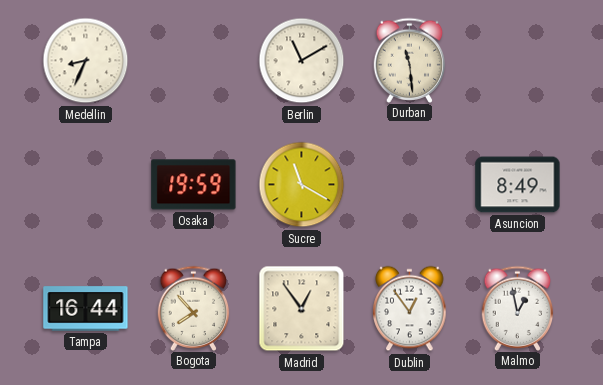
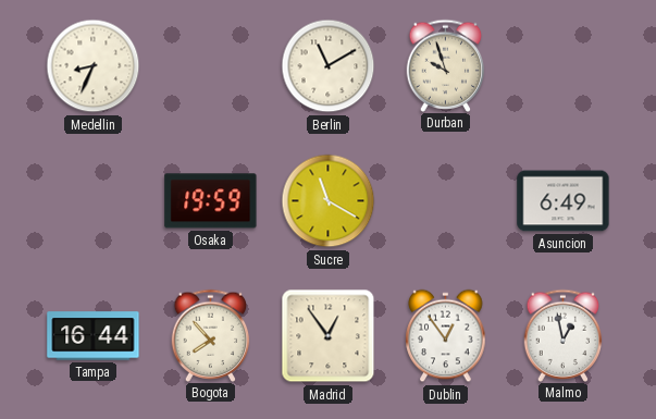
Durban: 11:29 -> 9:57
Asuncion: 8:49 -> 6:49
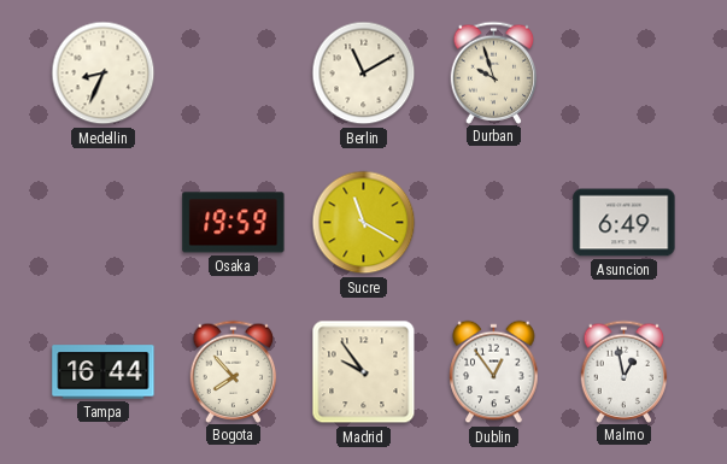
Madrid: 12:54 -> 9:54
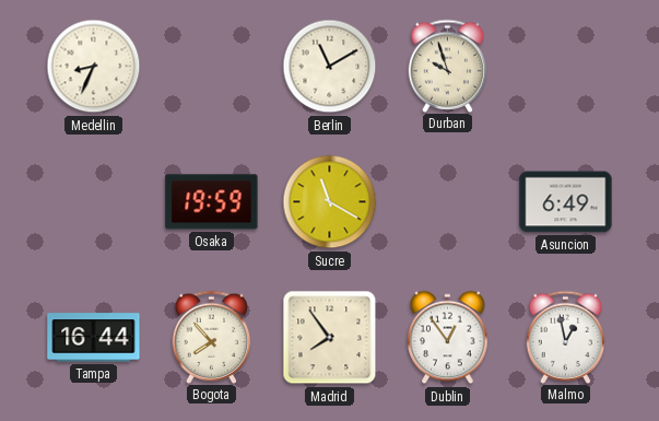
Madrid: 9:54 -> 7:54
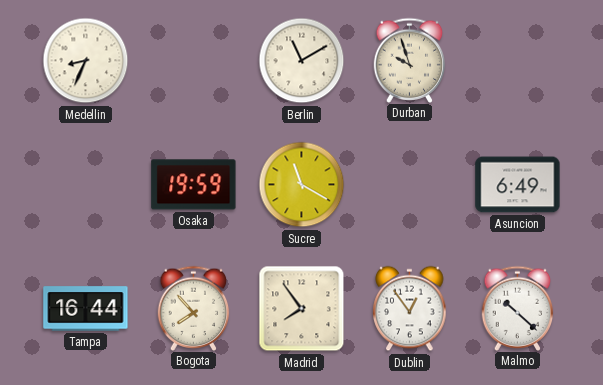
Malmo: 12:58 -> 10:22
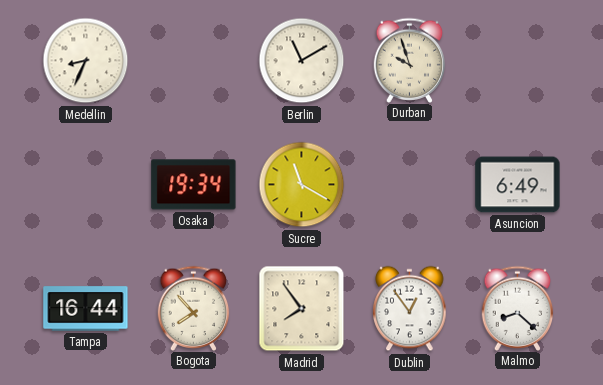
Osaka: 19:59 -> 19:34
Malmo: 10:22 -> 8:22
